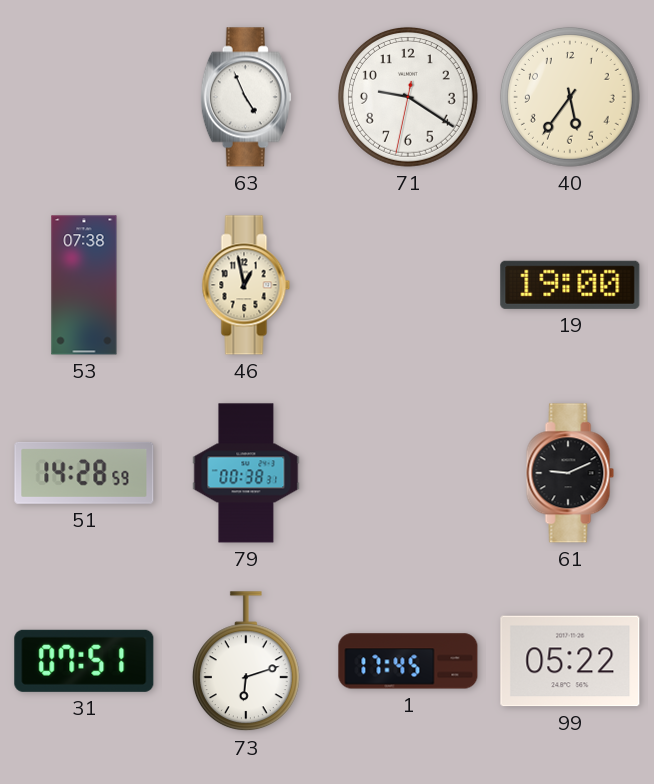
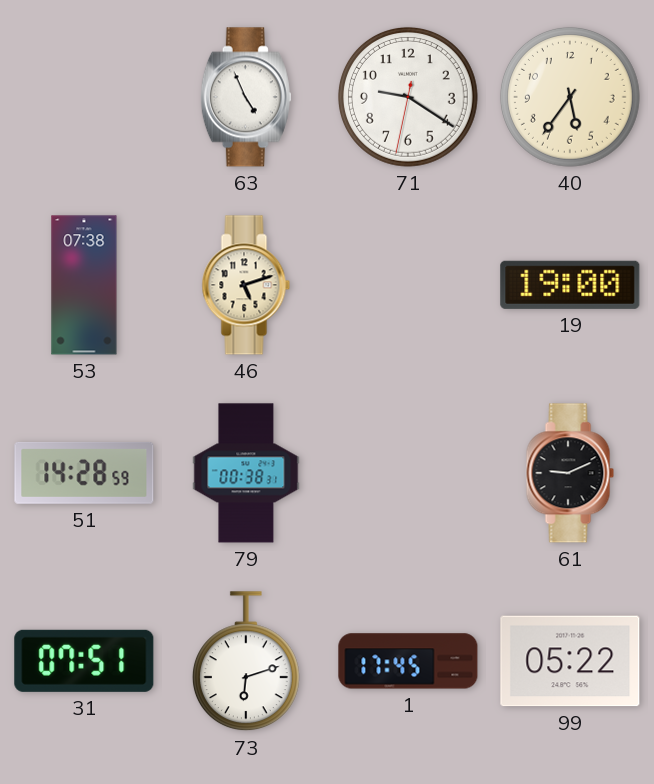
46: 12:58 -> 5:12
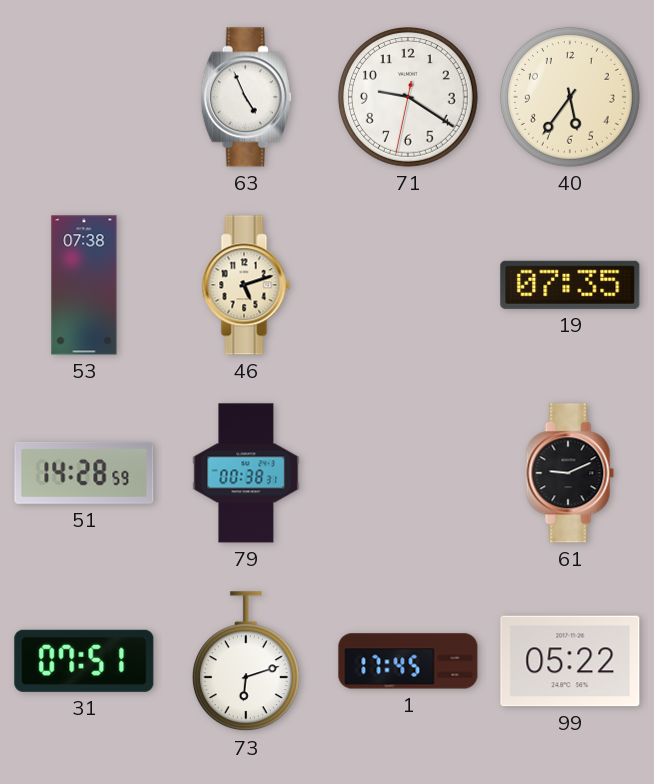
19: 19:00 -> 07:35
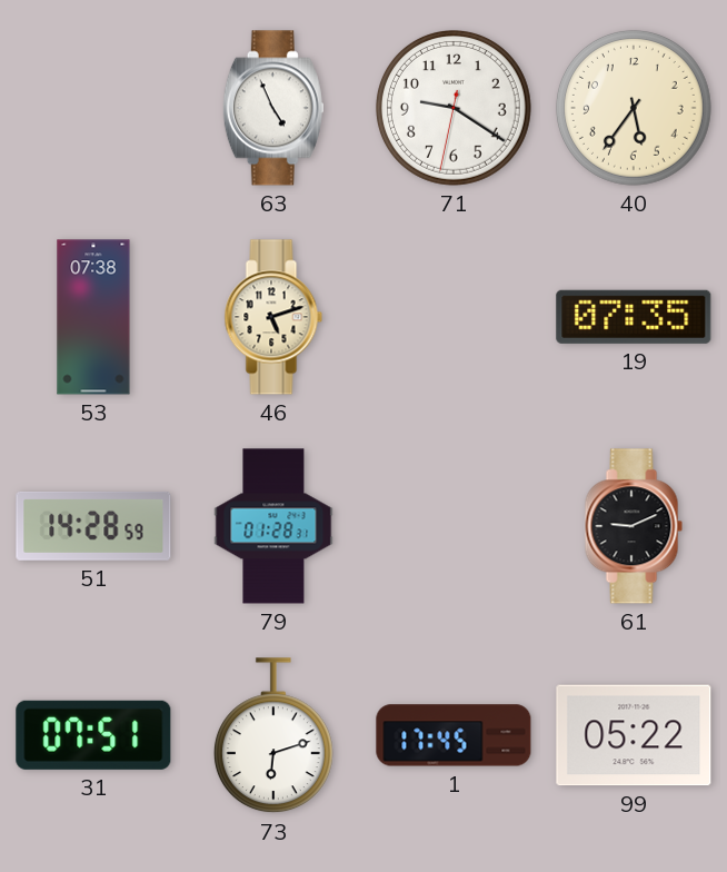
79: 00:38 -> 01:28
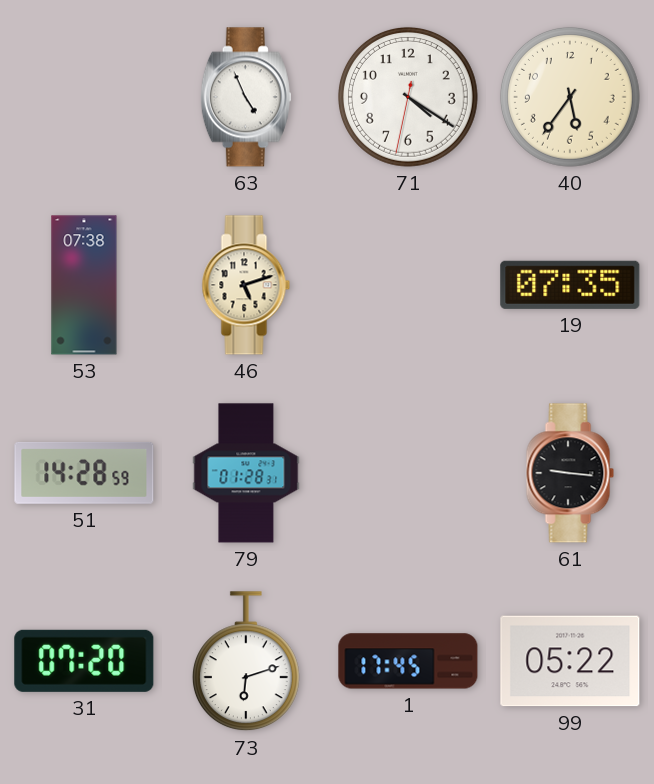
71: 9:20 -> 4:20
61: 9:11 -> 9:16
31: 07:51 -> 07:20
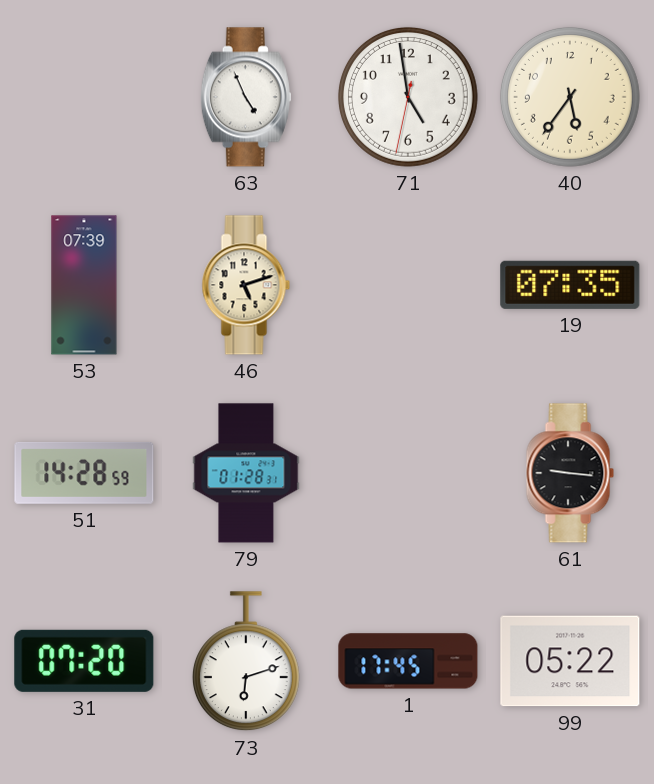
71: 4:20 -> 4:58
53: 07:38 -> 07:39
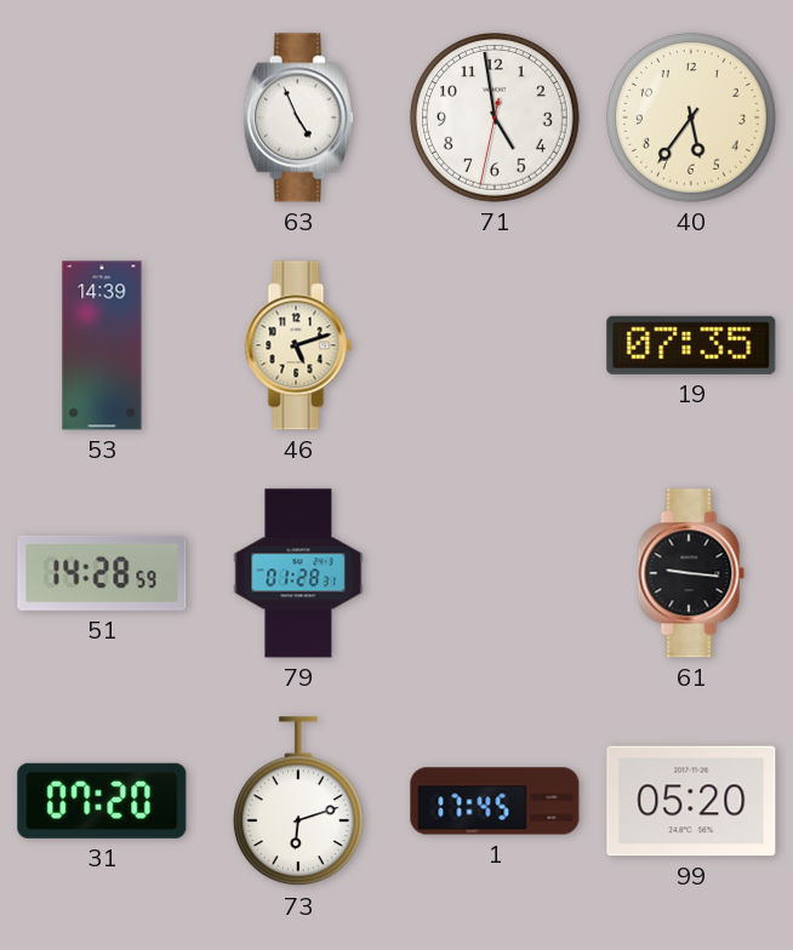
53: 07:39 -> 14:39
99: 05:22 -> 05:20
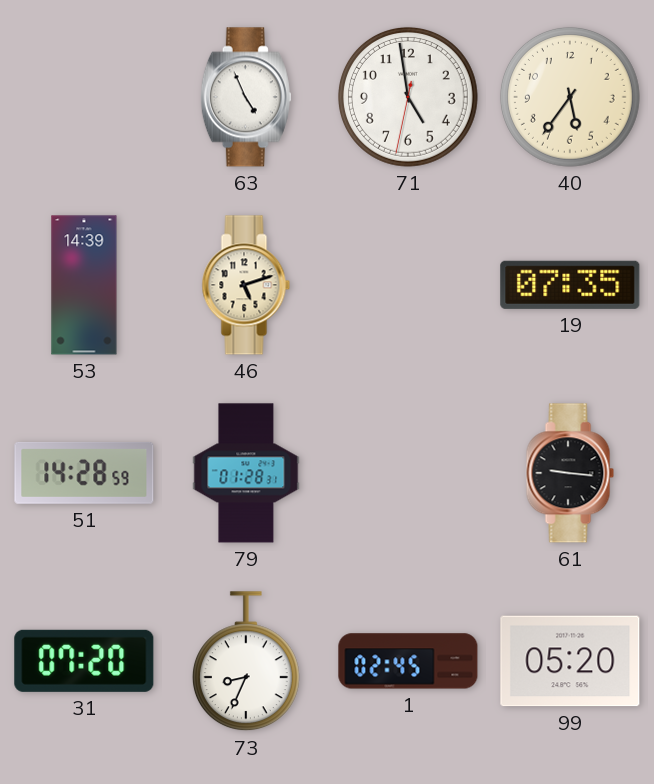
73: 6:12 -> 8:34
1: 17:45 -> 02:45
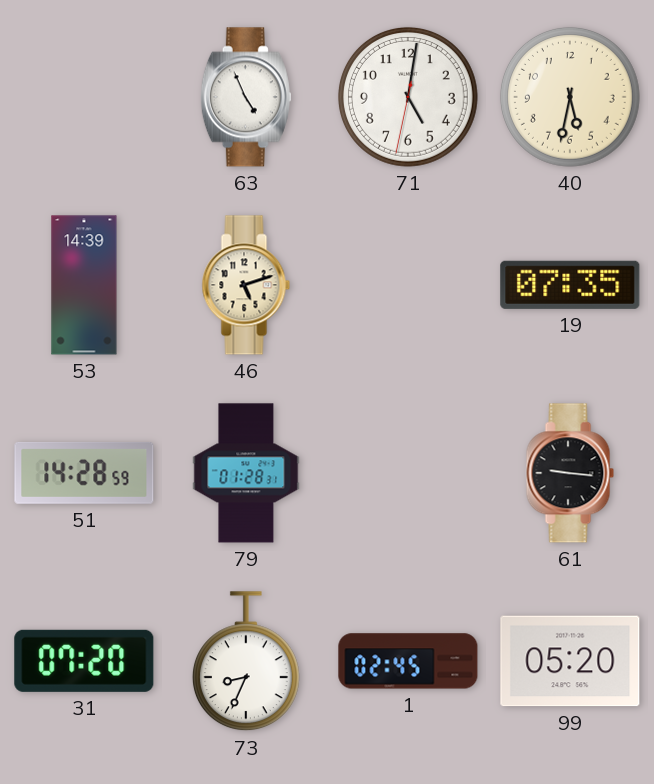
71: 4:58 -> 5:01
40: 5:36 -> 5:32
